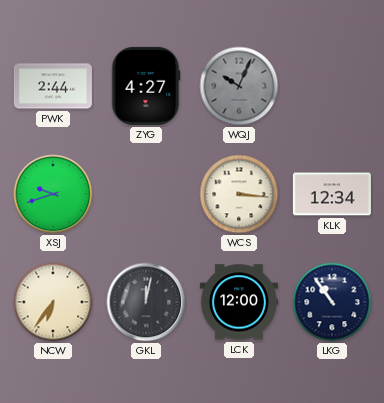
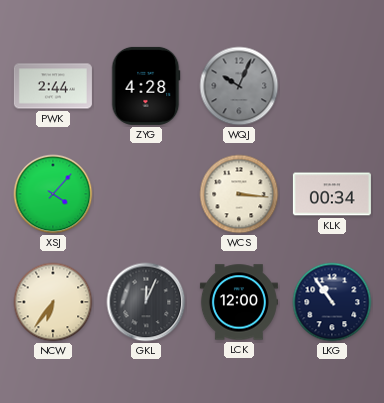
ZYG: 4:27 -> 4:28
XSJ: 9:42 -> 4:07
KLK: 12:34 -> 00:34
GKL: 12:02 -> 12:04
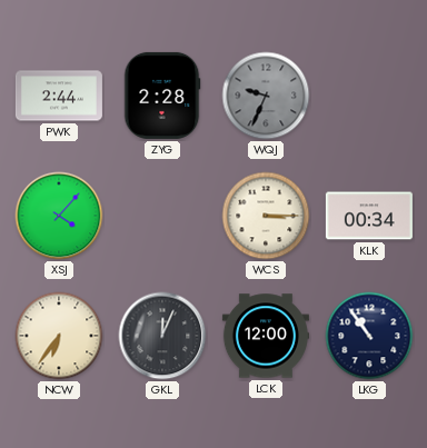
ZYG: 4:28 -> 2:28
WQJ: 10:04 -> 9:34
WCS: 3:16 -> 3:15
